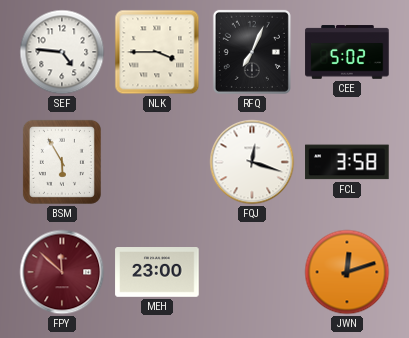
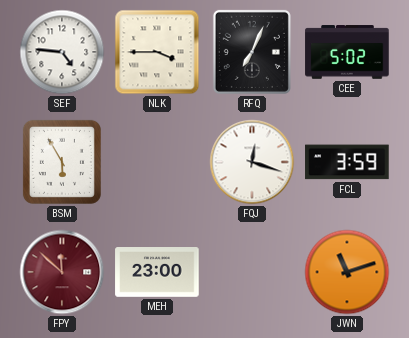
FCL: 3:58 -> 3:59
JWN: 12:12 -> 11:12
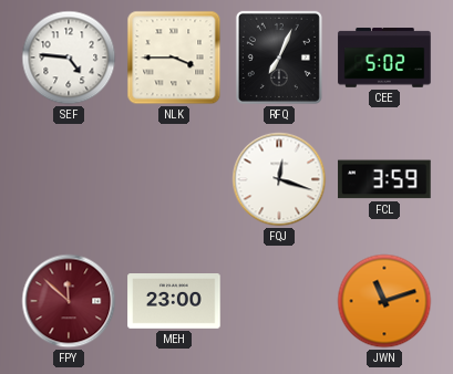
BSM: 5:55 -> none
